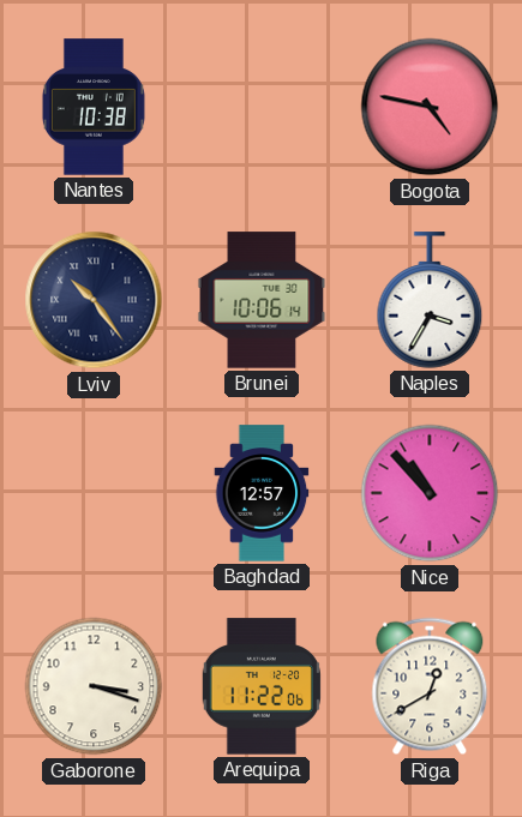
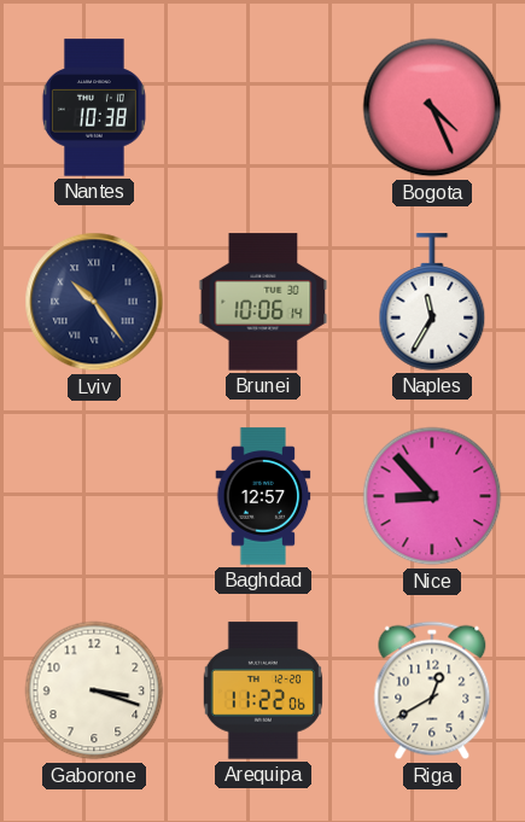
Bogota: 4:47 -> 4:26
Naples: 3:35 -> 11:35
Nice: 10:53 -> 8:53
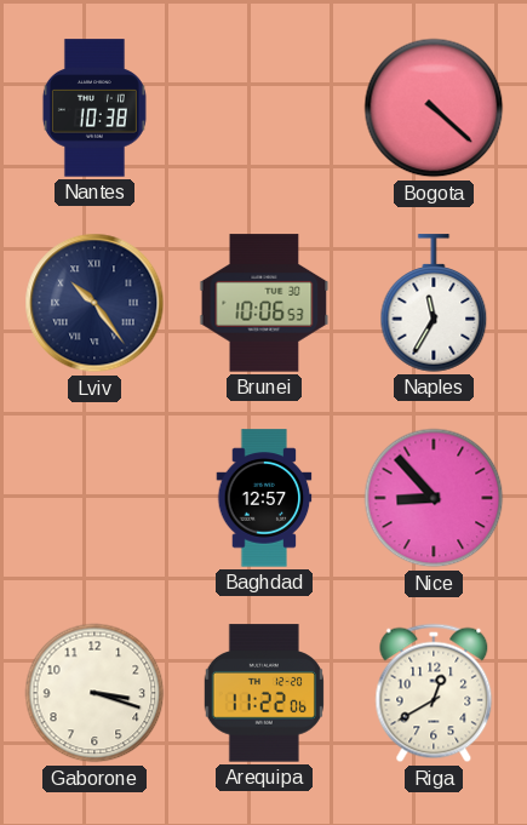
Bogota: 4:26 -> 4:22
Brunei: 10:06:14 -> 10:06:53
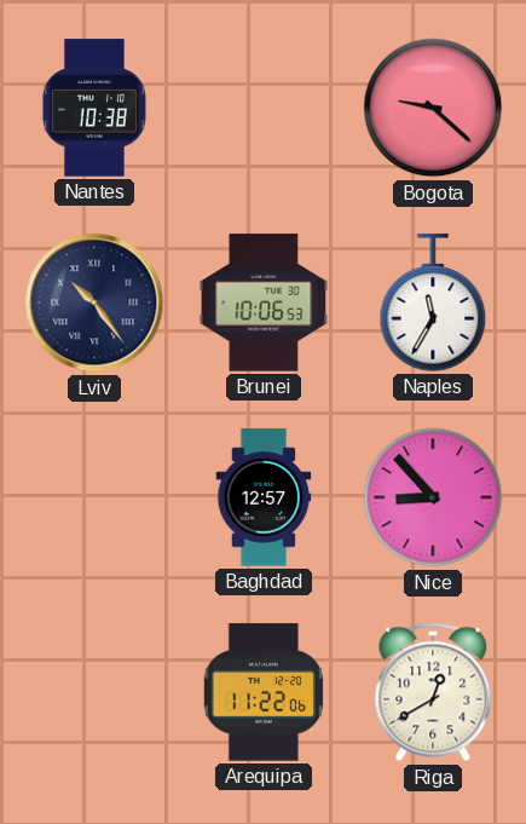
Bogota: 4:22 -> 9:22
Gaborone: 3:18 -> none
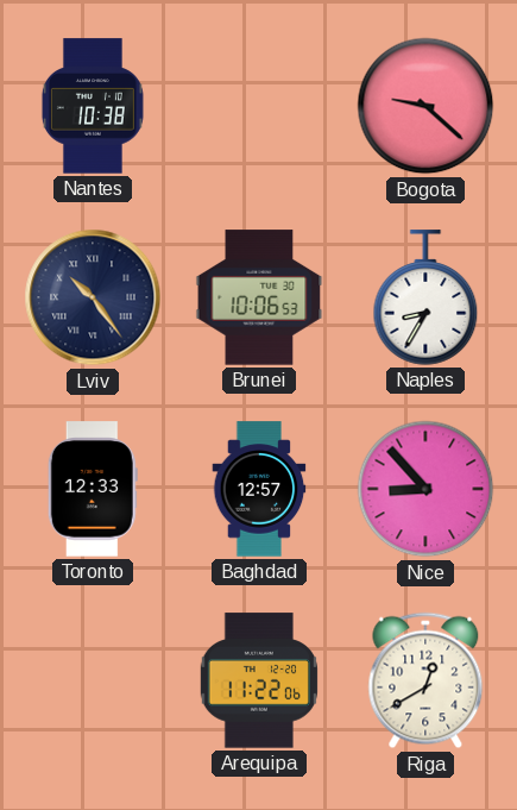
Naples: 11:35 -> 8:35
Toronto: none -> 12:33
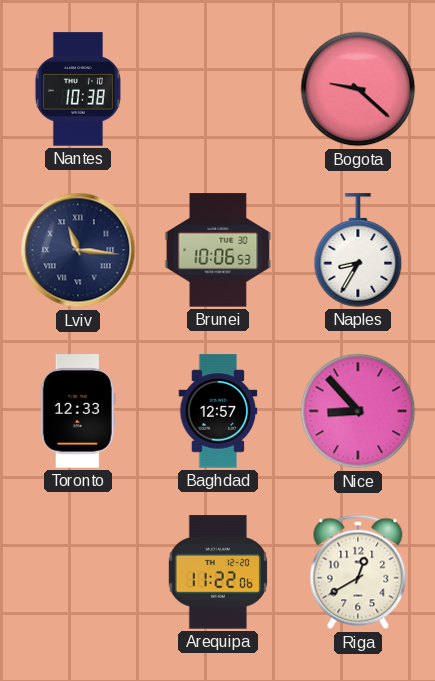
Lviv: 10:24 -> 11:16
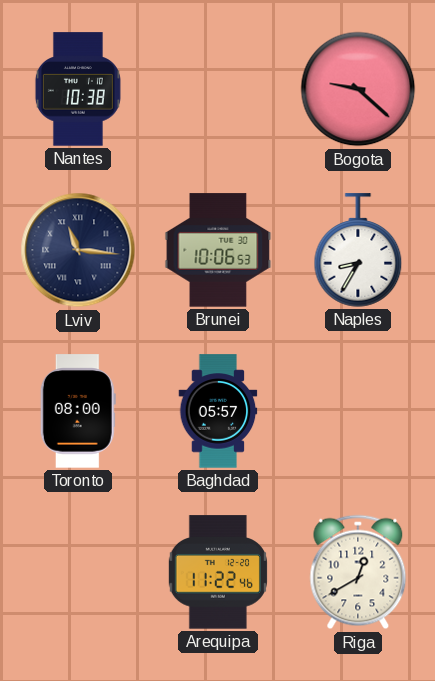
Toronto: 12:33 -> 08:00
Baghdad: 12:57 -> 05:57
Nice: 8:53 -> none
Arequipa: 11:22:06 -> 11:22:46
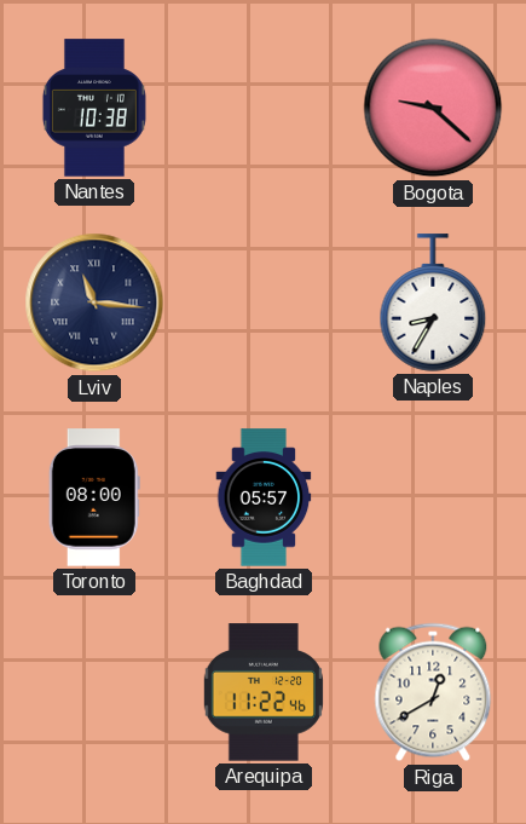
Brunei: 10:06 -> none
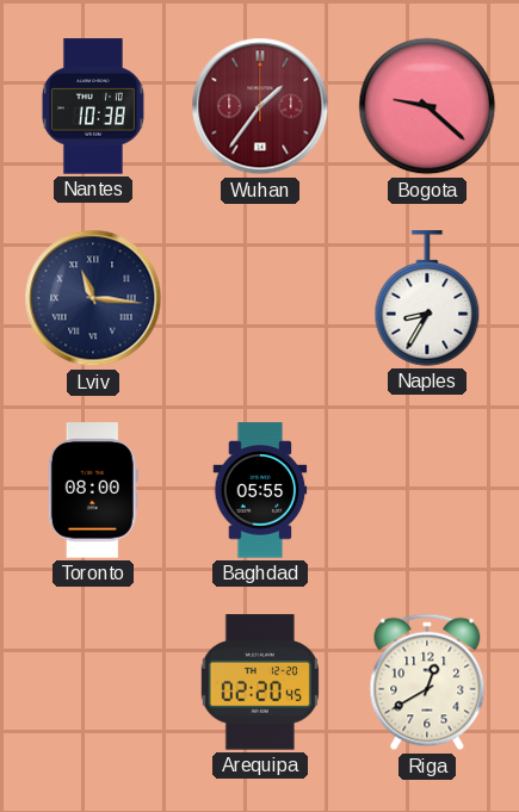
Wuhan: none -> 1:36
Baghdad: 05:57 -> 05:55
Arequipa: 11:22 -> 02:20
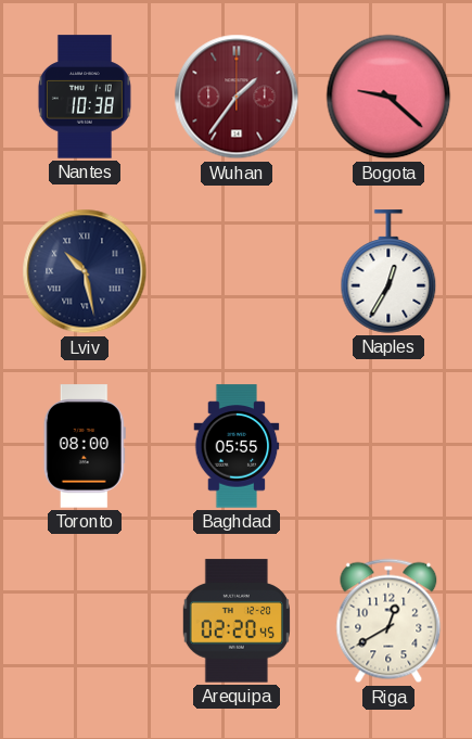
Lviv: 11:16 -> 10:28
Naples: 8:35 -> 12:35
